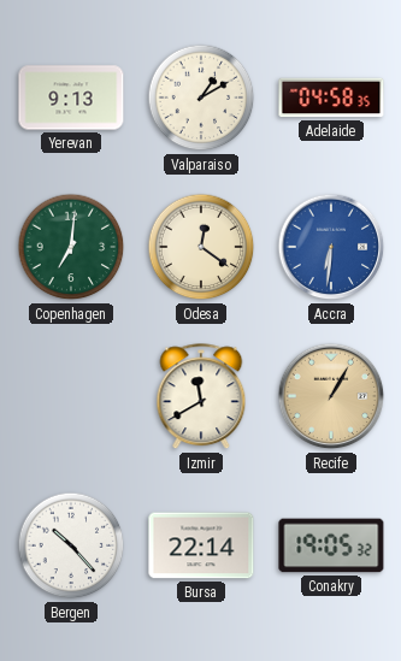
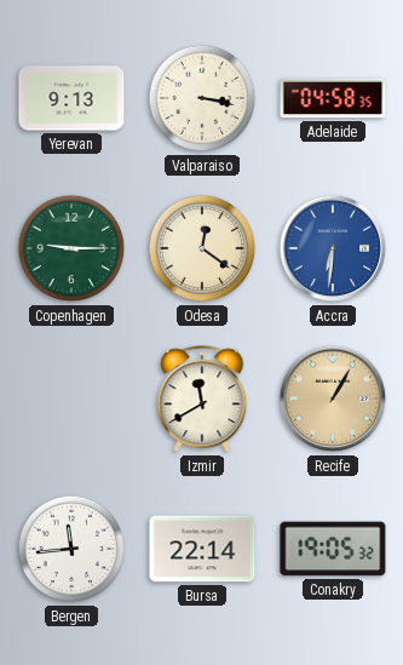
Valparaiso: 1:10 -> 3:17
Copenhagen: 7:01 -> 9:15
Bergen: 10:23 -> 11:44
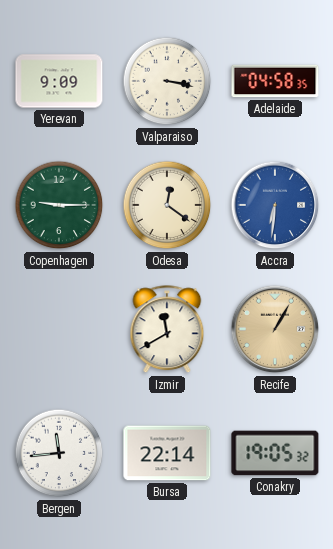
Yerevan: 9:13 -> 9:09
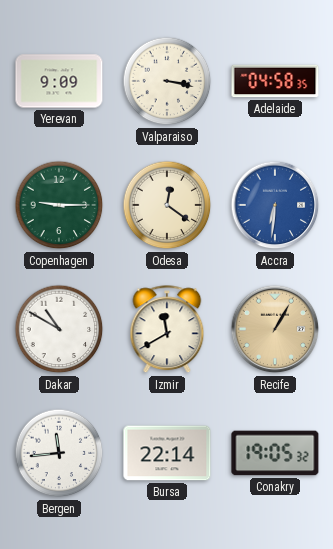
Dakar: none -> 10:50
